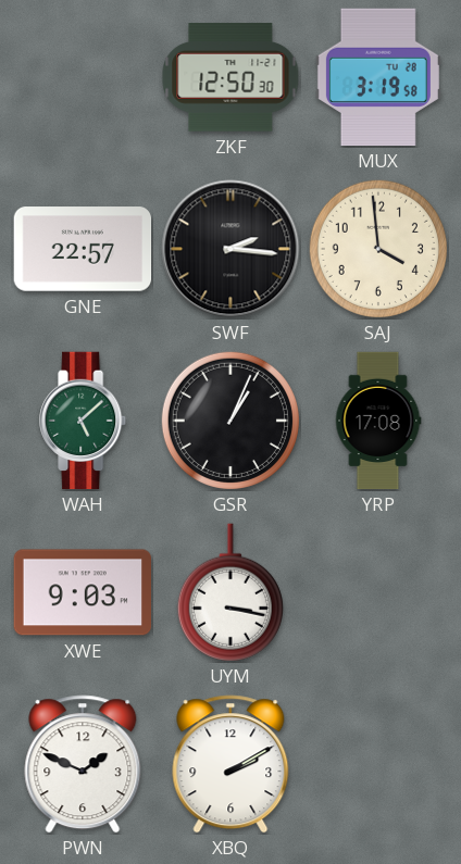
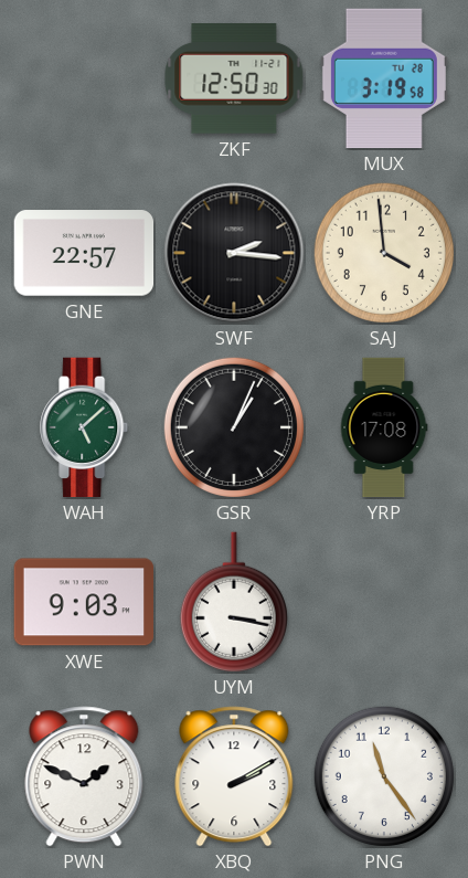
PNG: none -> 11:24
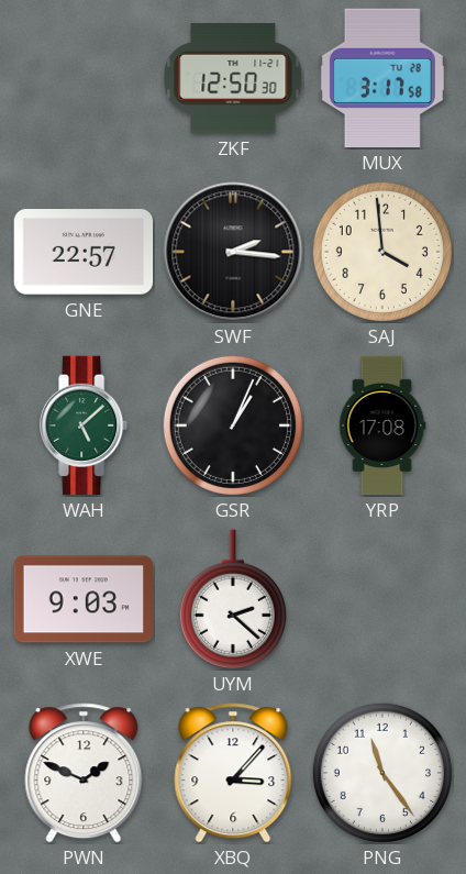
MUX: 3:19 -> 3:17
UYM: 3:17 -> 2:22
XBQ: 2:10 -> 3:07
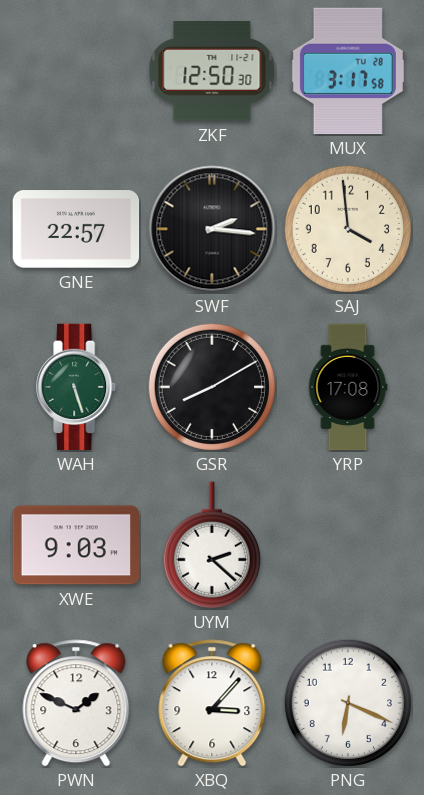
WAH: 5:08 -> 5:27
GSR: 1:04 -> 8:10
PNG: 11:24 -> 6:19
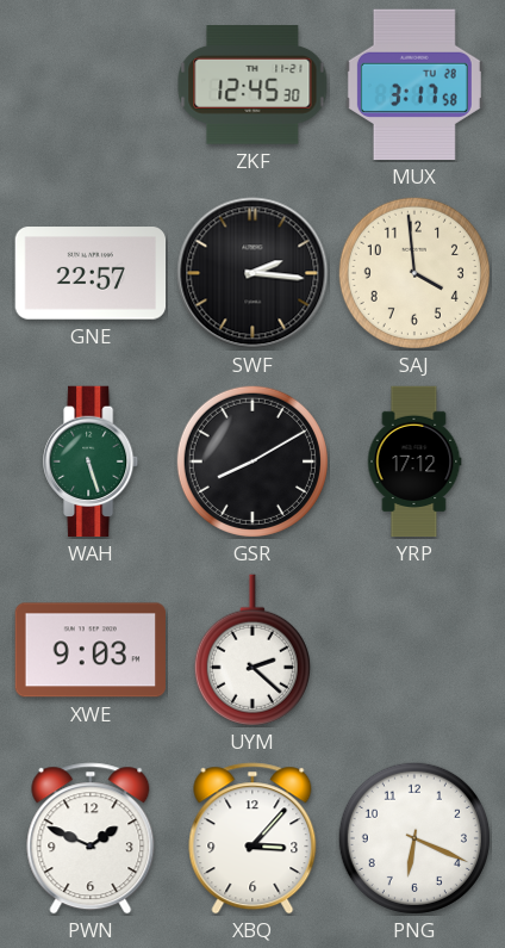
ZKF: 12:50 -> 12:45
YRP: 17:08 -> 17:12
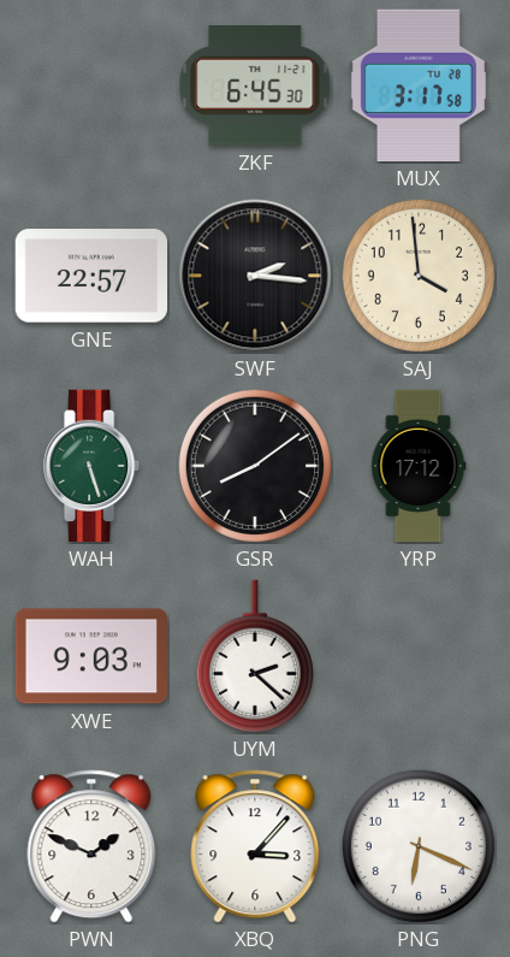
ZKF: 12:45 -> 6:45
GSR: 8:10 -> 8:09
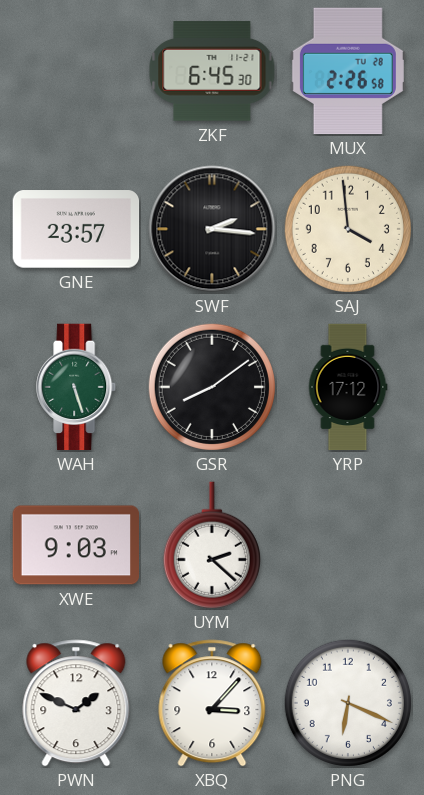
MUX: 3:17 -> 2:26
GNE: 22:57 -> 23:57
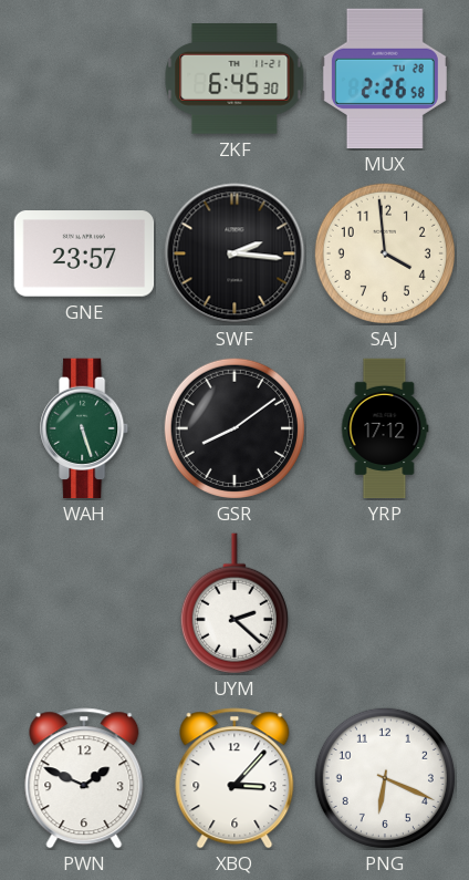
XWE: 9:03 -> none
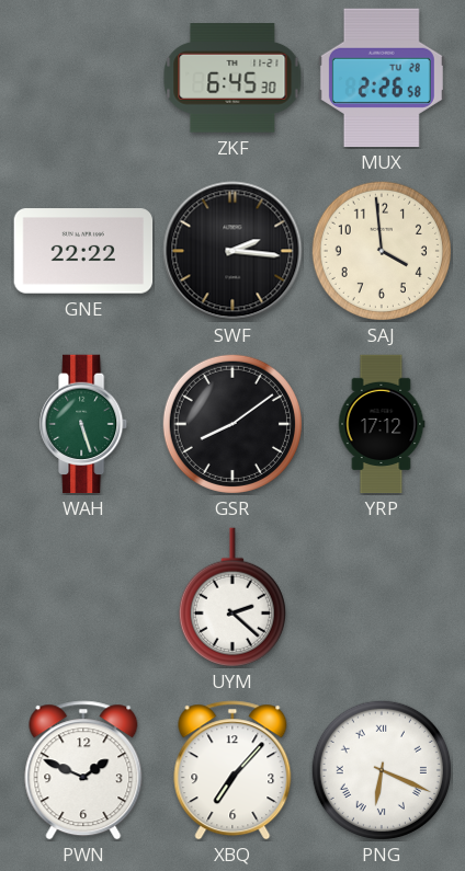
GNE: 23:57 -> 22:22
XBQ: 3:07 -> 7:07
PNG numerals: Arabic -> Roman
